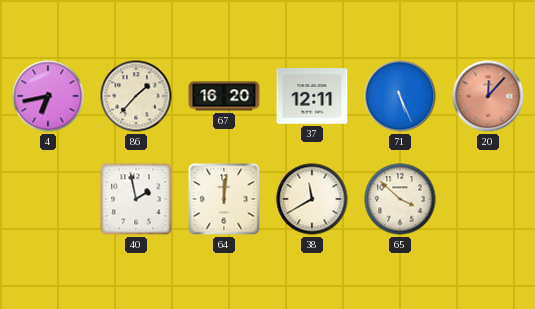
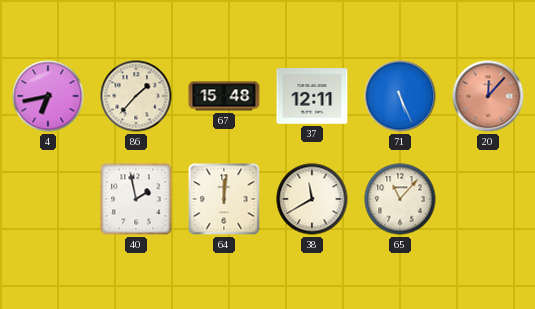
67: 16:20 -> 15:48
65: 3:52 -> 11:07
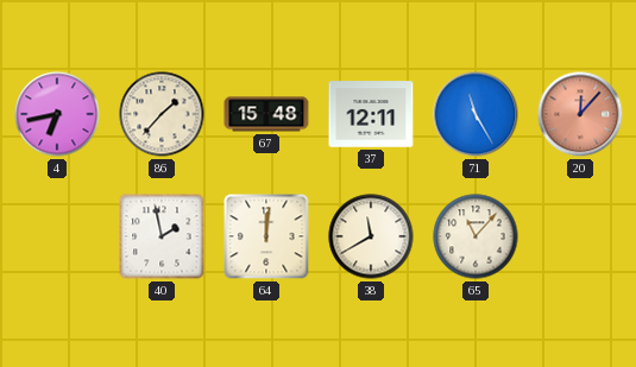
71: 5:26 -> 11:25
